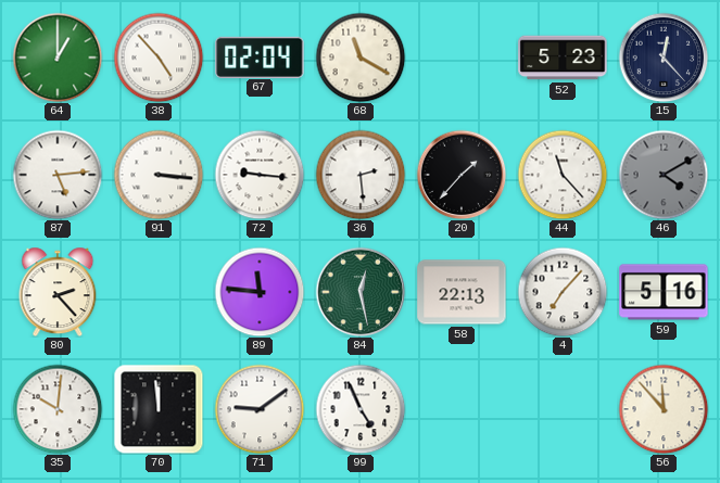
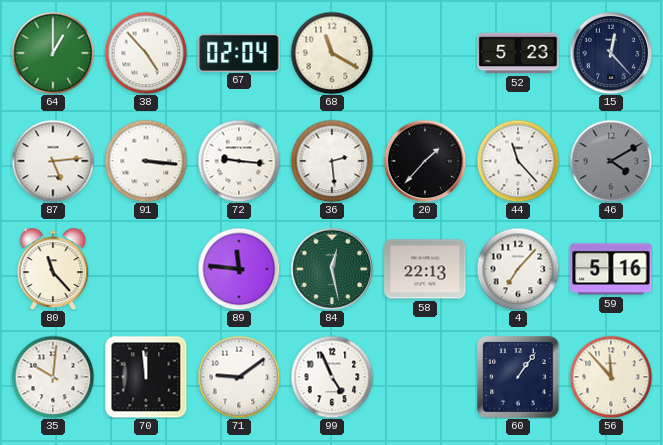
80: 2:23 -> 11:23
60: none -> 1:06
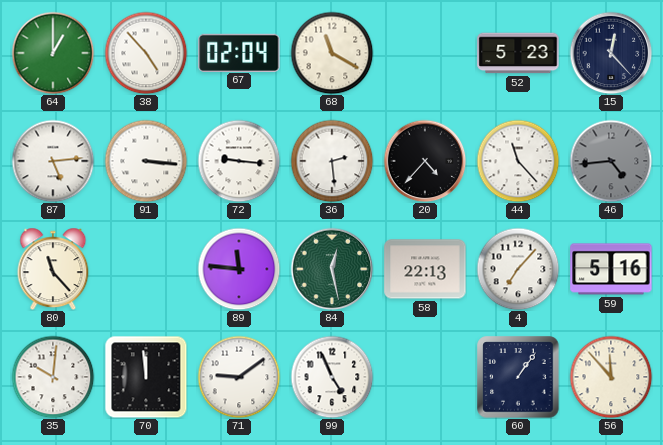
20: 1:37 -> 4:37
46: 4:10 -> 4:44
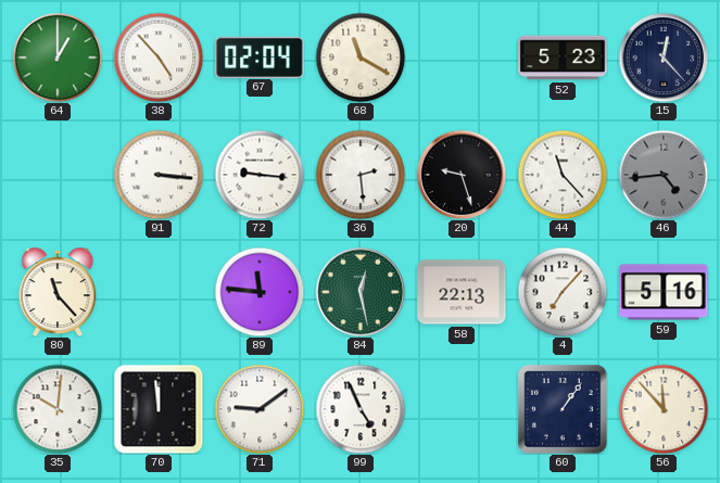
87: 5:14 -> none
20: 4:37 -> 9:27
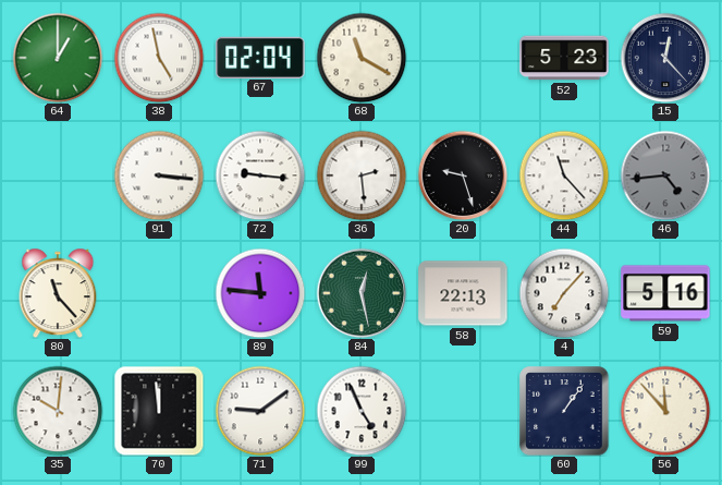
38: 4:53 -> 4:58
